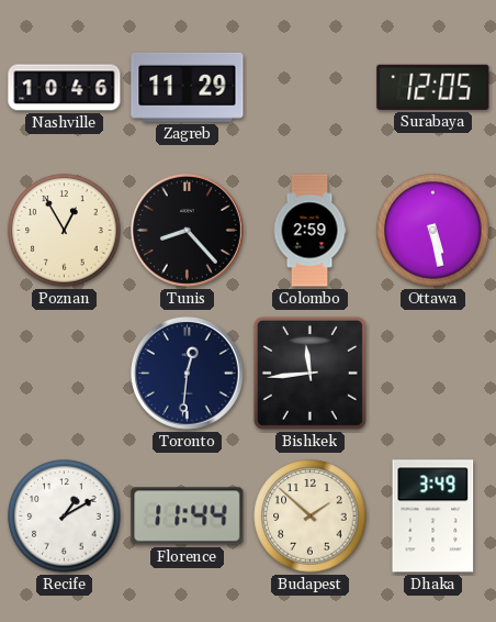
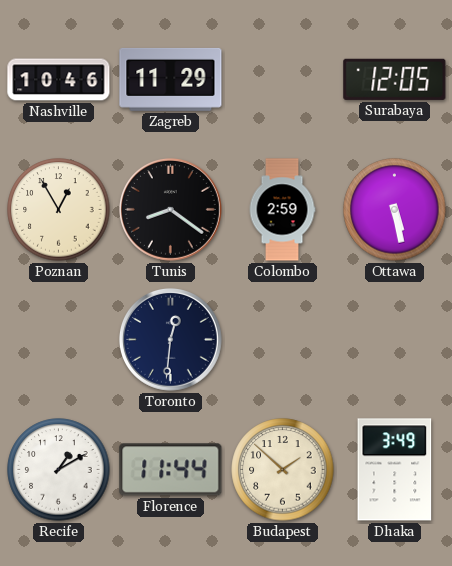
Tunis: 8:23 -> 8:21
Bishkek: 11:44 -> none
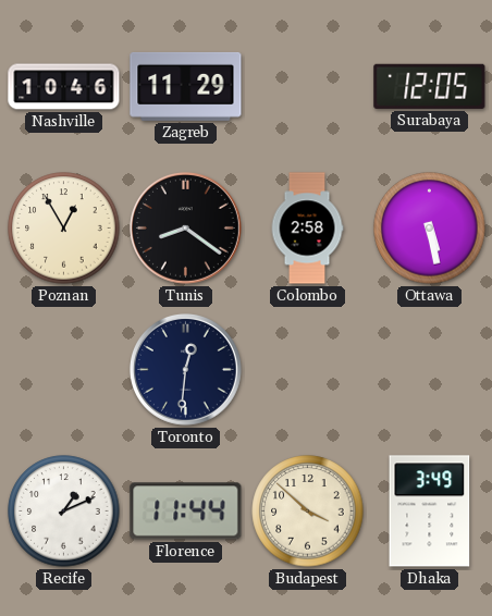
Colombo: 2:59 -> 2:58
Recife: 1:10 -> 1:11
Budapest: 1:52 -> 3:52
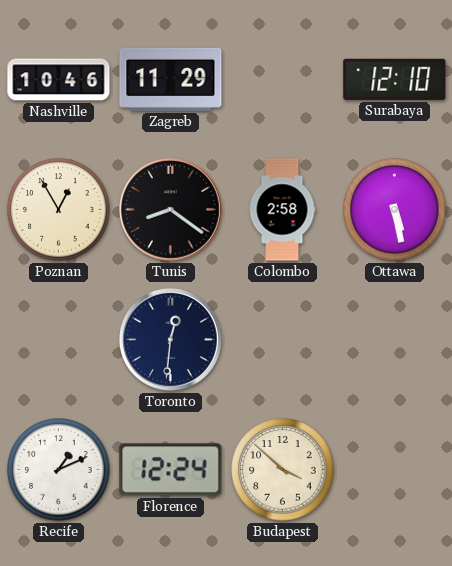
Surabaya: 12:05 -> 12:10
Florence: 11:44 -> 12:24
Dhaka: 3:49 -> none
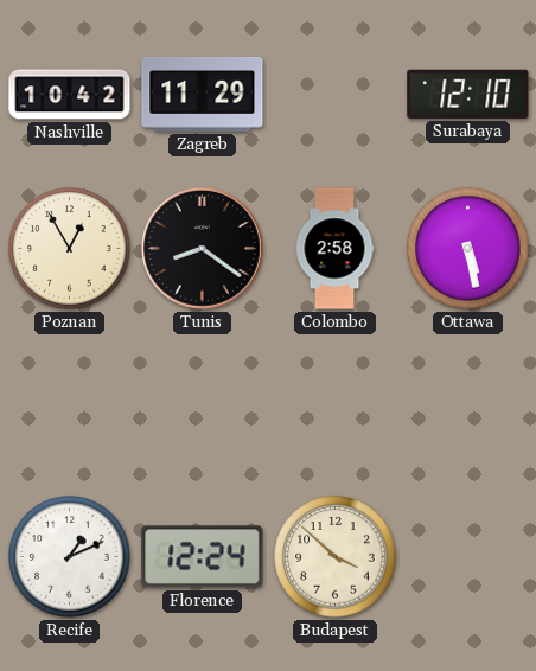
Nashville: 10:46 -> 10:42
Toronto: 12:31 -> none
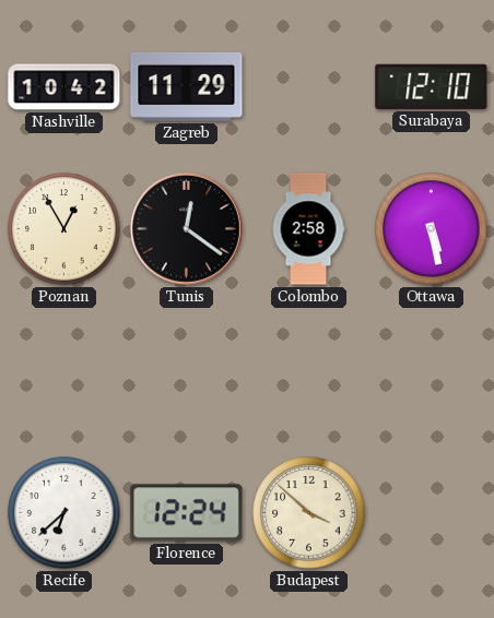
Tunis: 8:21 -> 12:21
Recife: 1:11 -> 6:38
